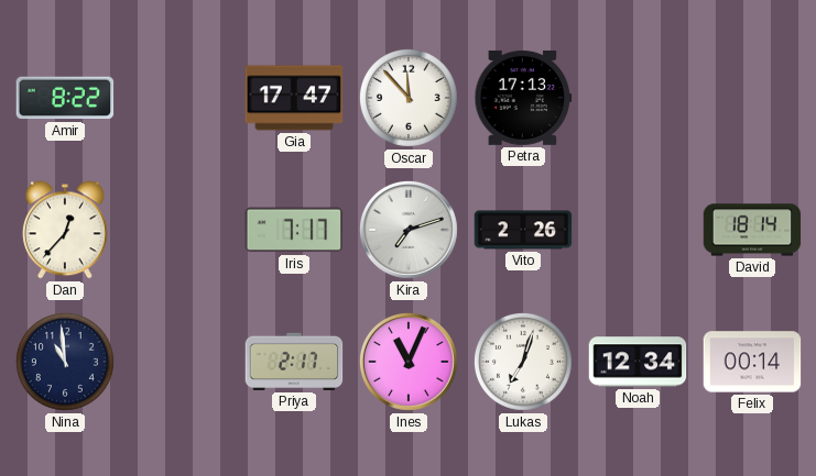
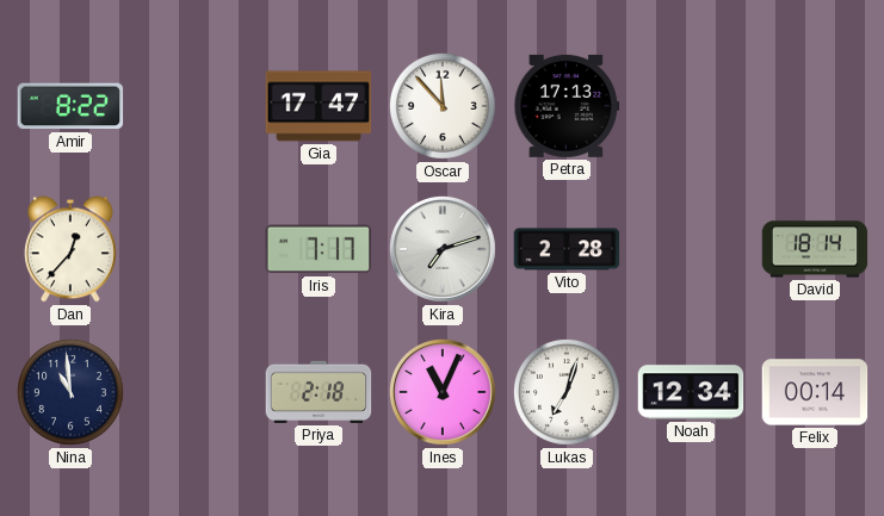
Vito: 2:26 -> 2:28
Priya: 2:17 -> 2:18
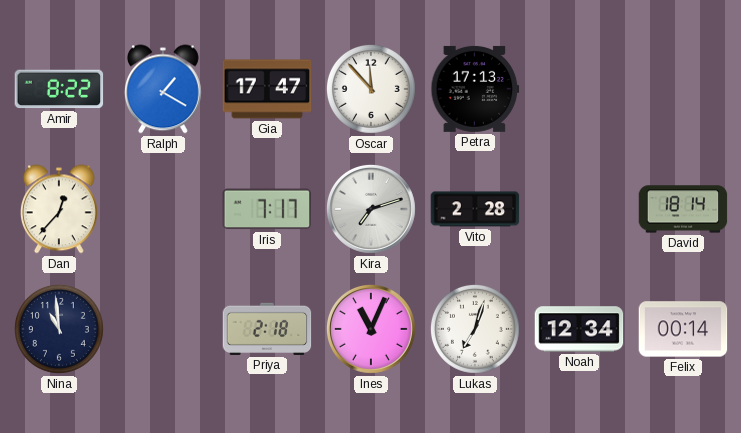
Ralph: none -> 1:20
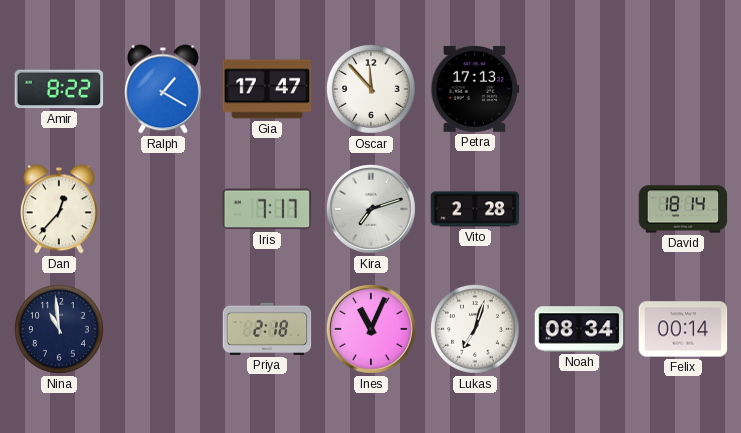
Noah: 12:34 -> 08:34
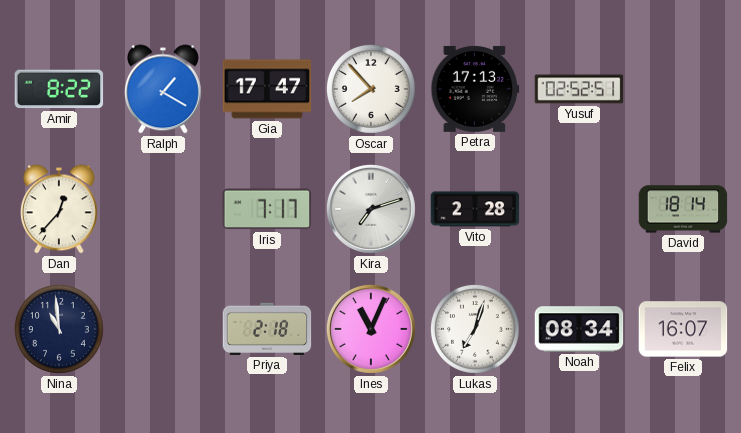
Oscar: 11:53 -> 7:53
Yusuf: none -> 02:52
Felix: 00:14 -> 16:07
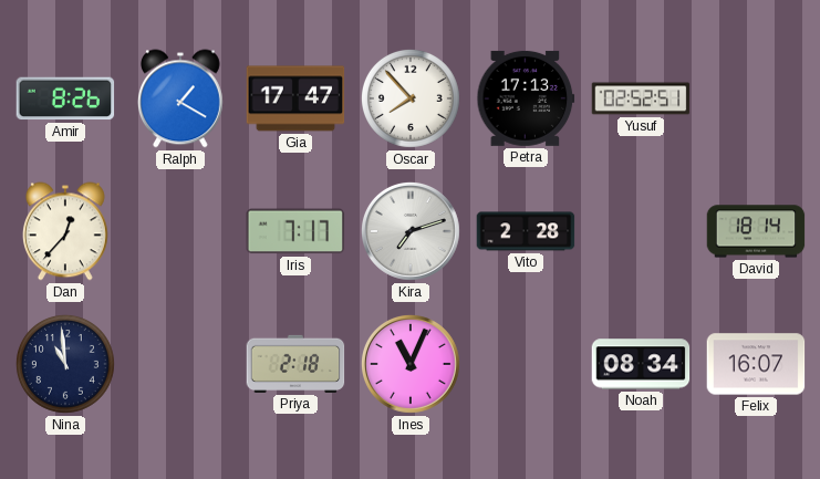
Amir: 8:22 -> 8:26
Lukas: 7:03 -> none
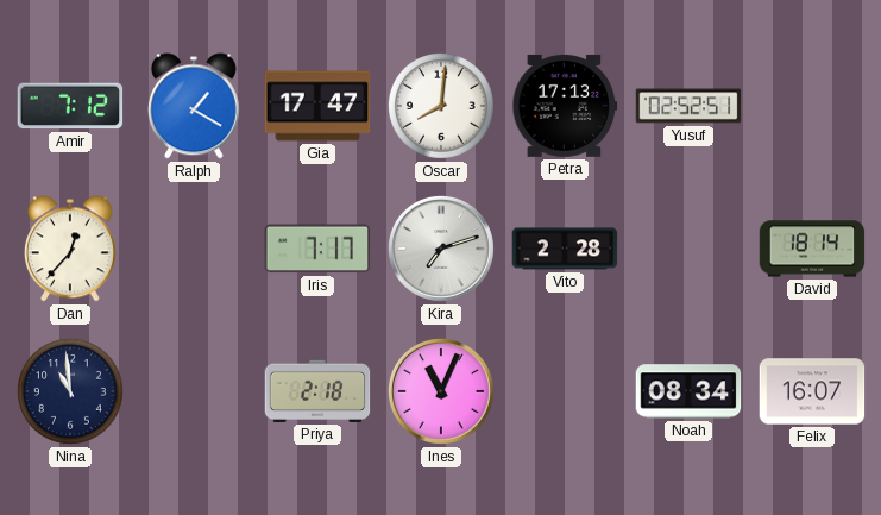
Amir: 8:26 -> 7:12
Oscar: 7:53 -> 8:01
